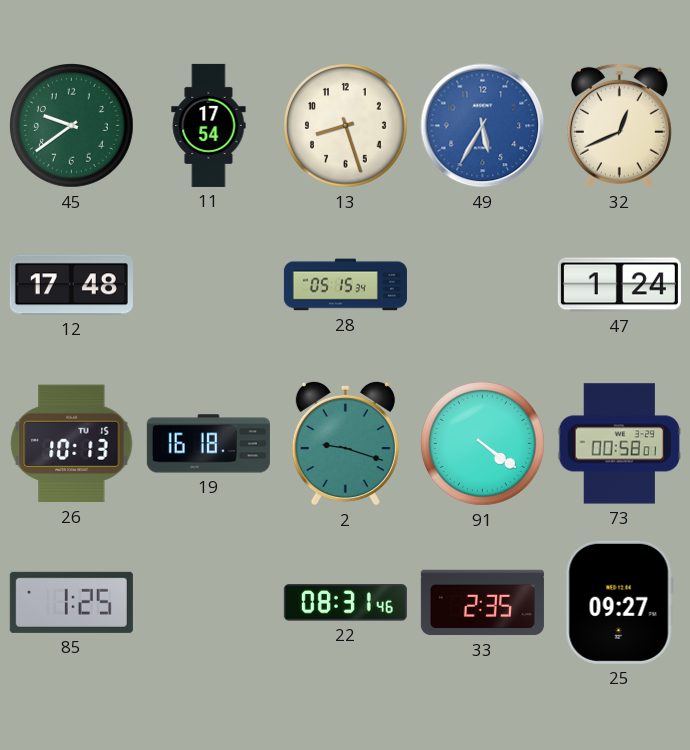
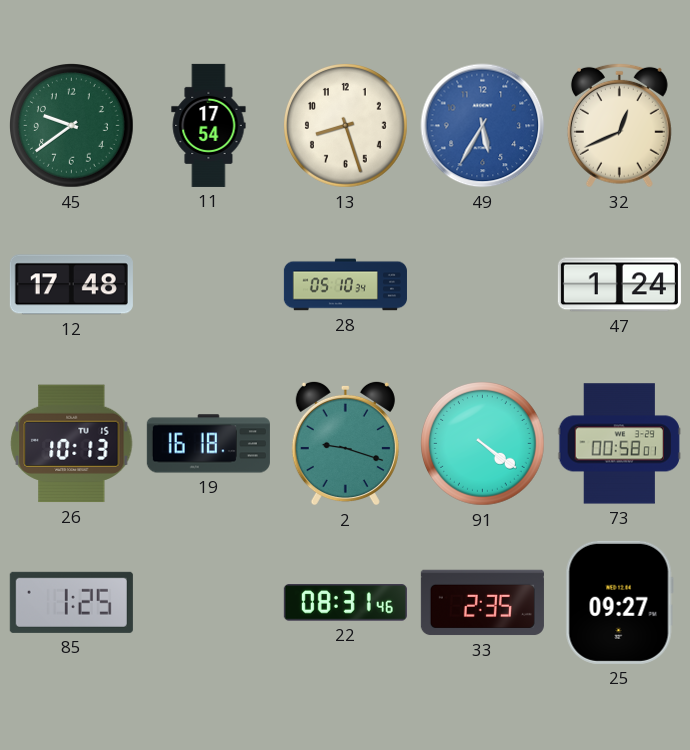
28: 05:15 -> 05:10
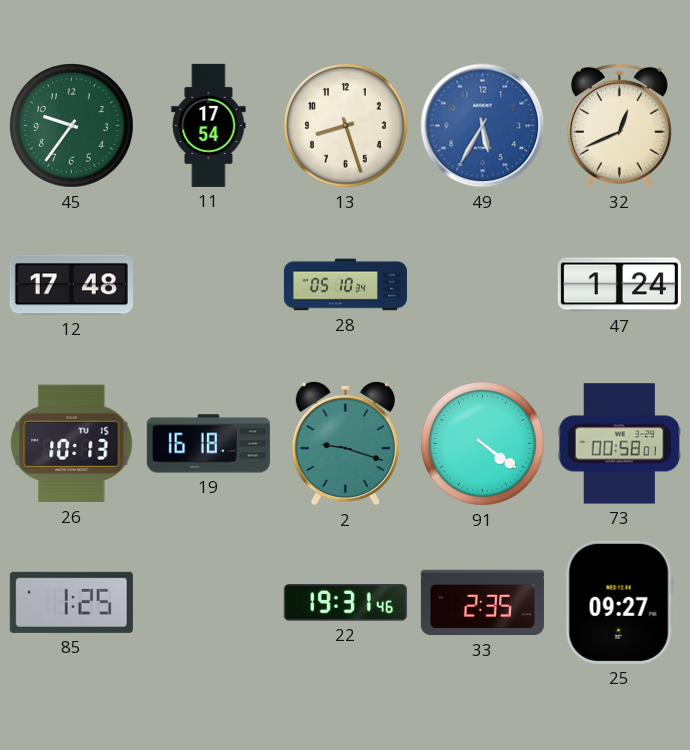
45: 9:39 -> 9:36
22: 08:31 -> 19:31
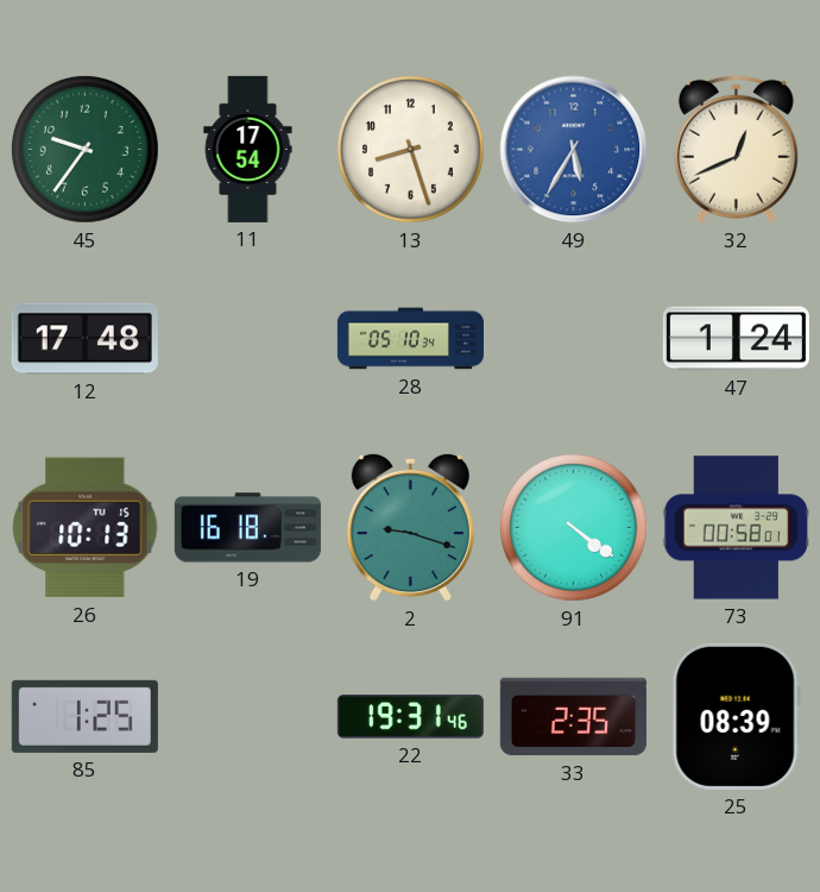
25: 09:27 -> 08:39
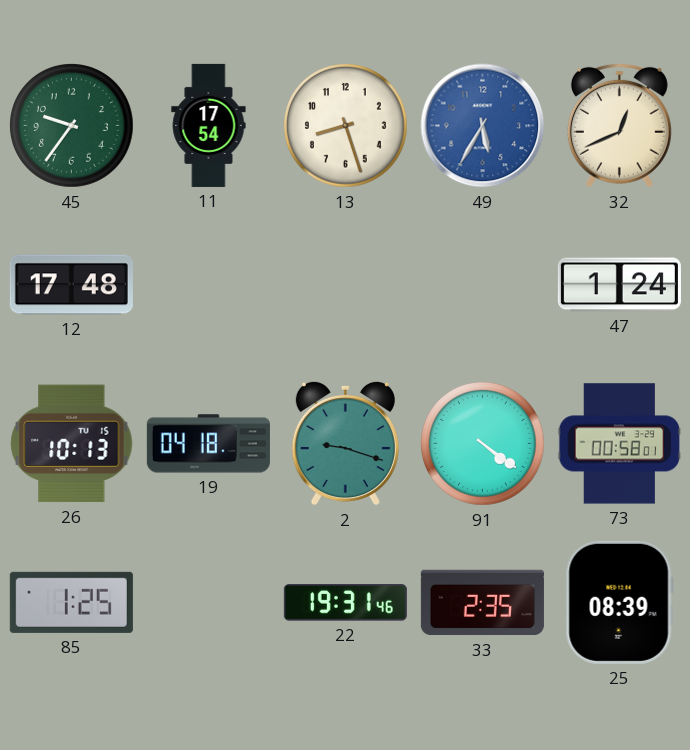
28: 05:10 -> none
19: 16:18 -> 04:18
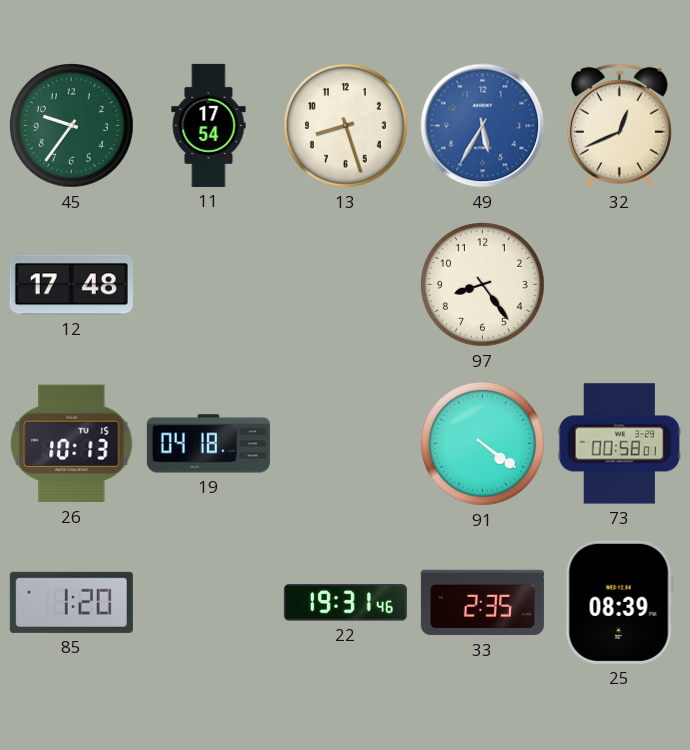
97: none -> 8:24
47: 1:24 -> none
2: 9:18 -> none
85: 1:25 -> 1:20
